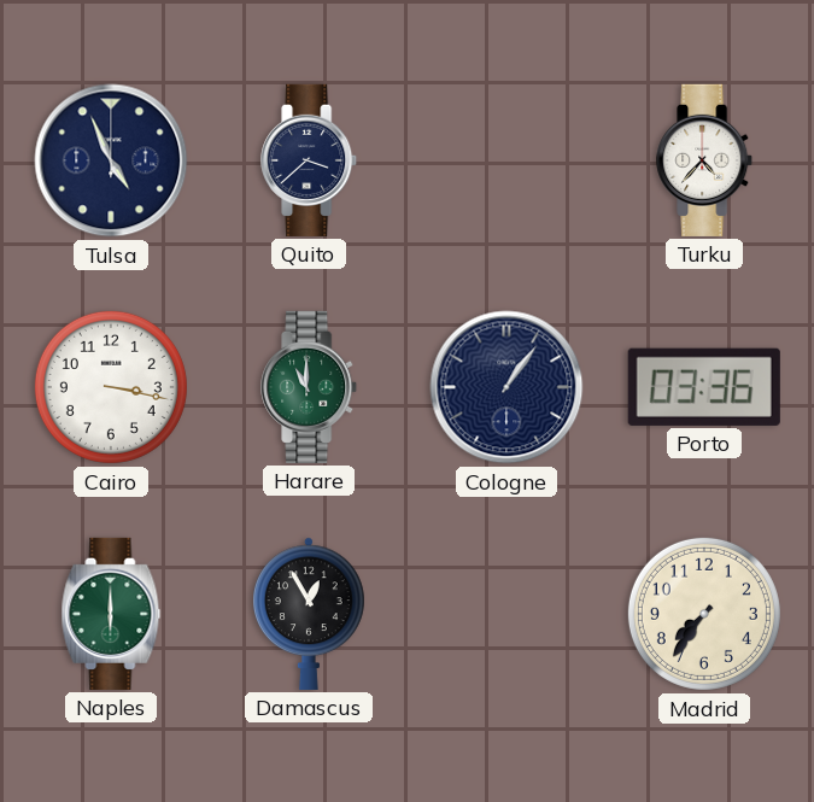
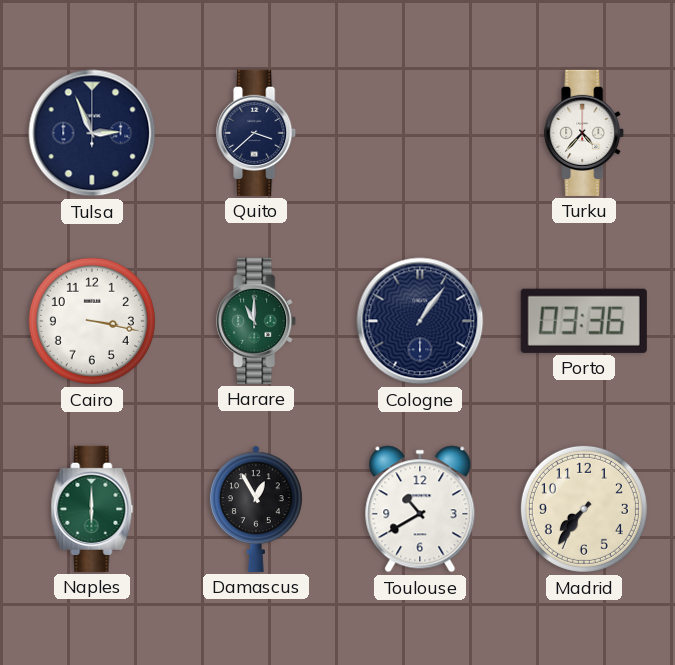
Tulsa: 4:56 -> 2:56
Toulouse: none -> 10:40
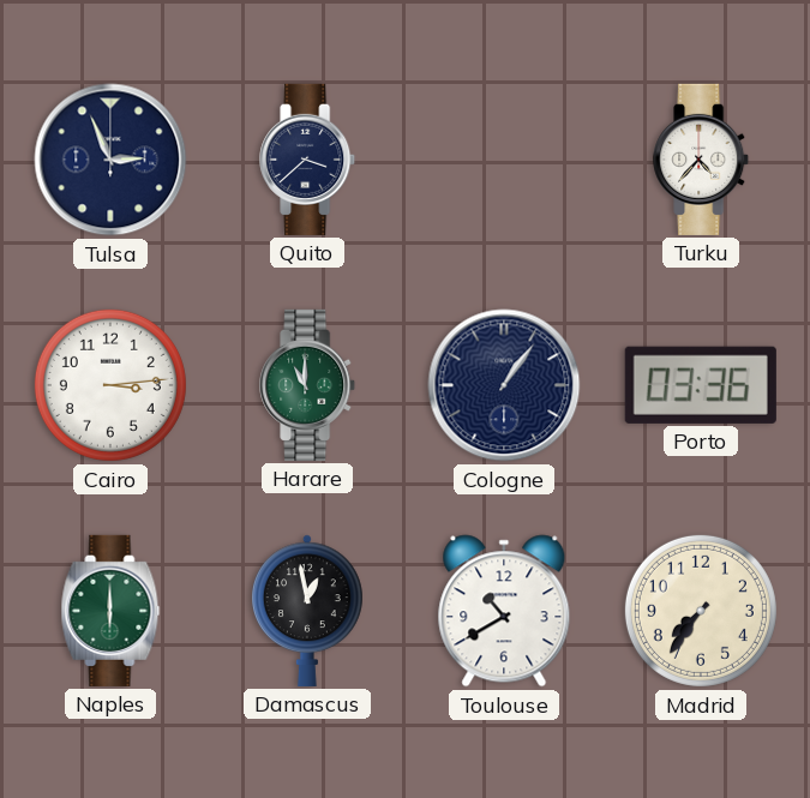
Cairo: 3:17 -> 3:14
Damascus: 12:55 -> 12:58
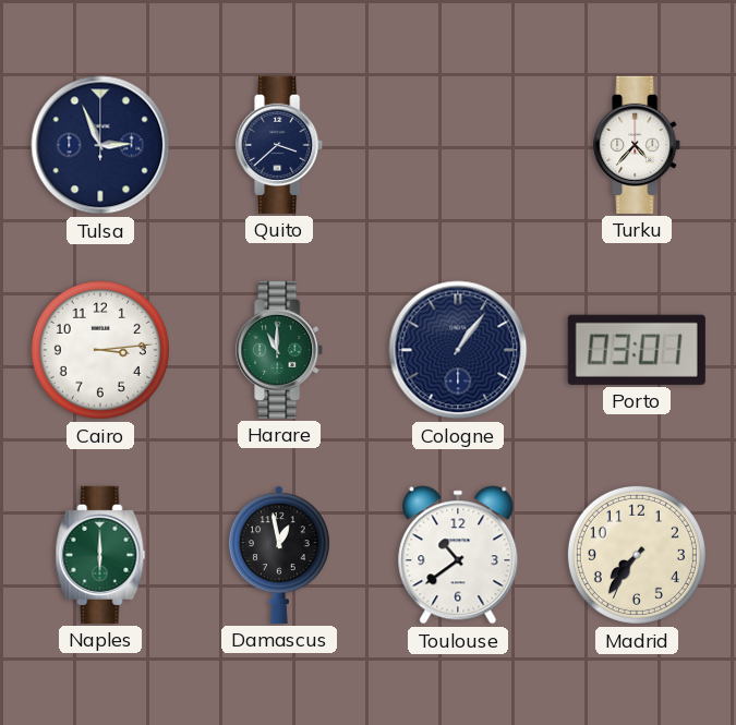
Porto: 03:36 -> 03:01
Toulouse: 10:40 -> 10:39
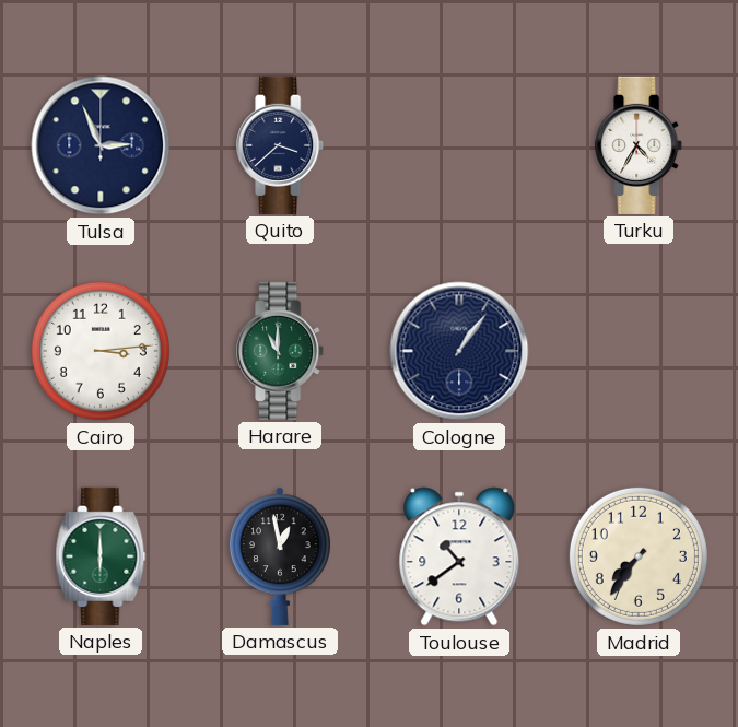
Turku: 4:37 -> 4:35
Porto: 03:01 -> none
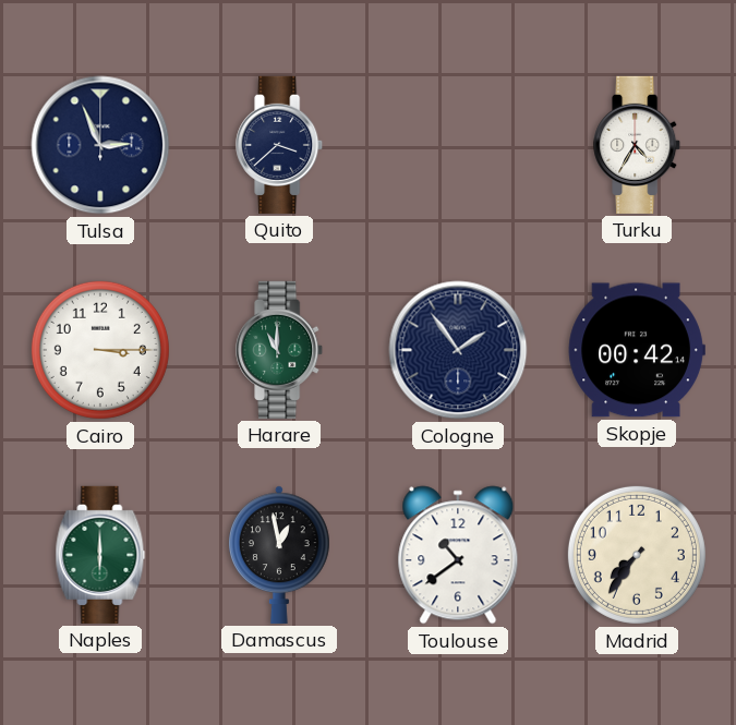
Cairo: 3:14 -> 3:15
Cologne: 1:06 -> 1:54
Skopje: none -> 00:42
